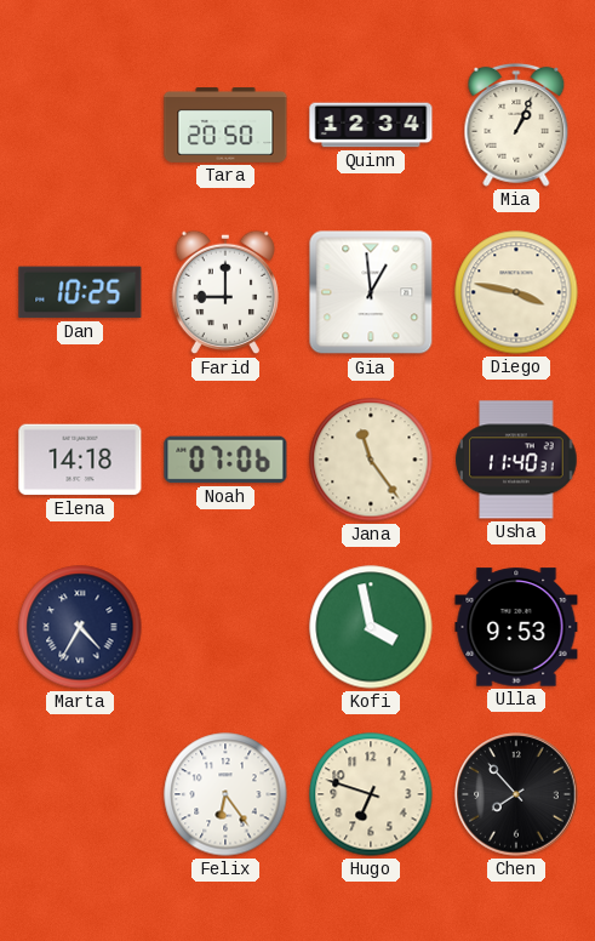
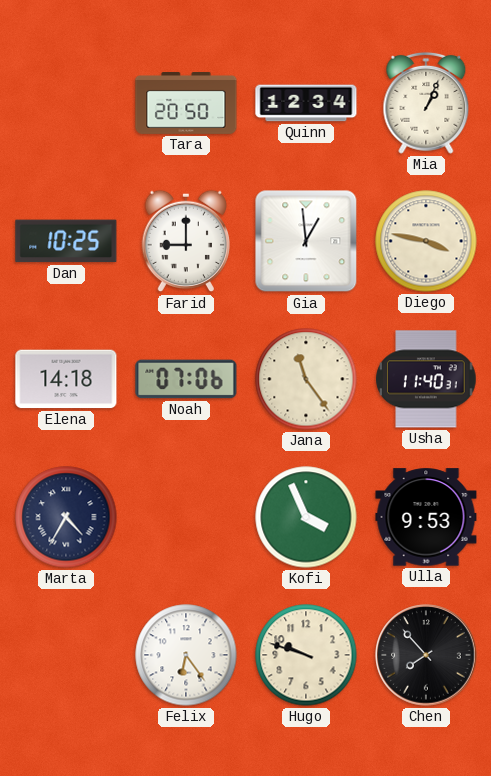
Kofi: 3:58 -> 3:56
Hugo: 6:48 -> 9:48
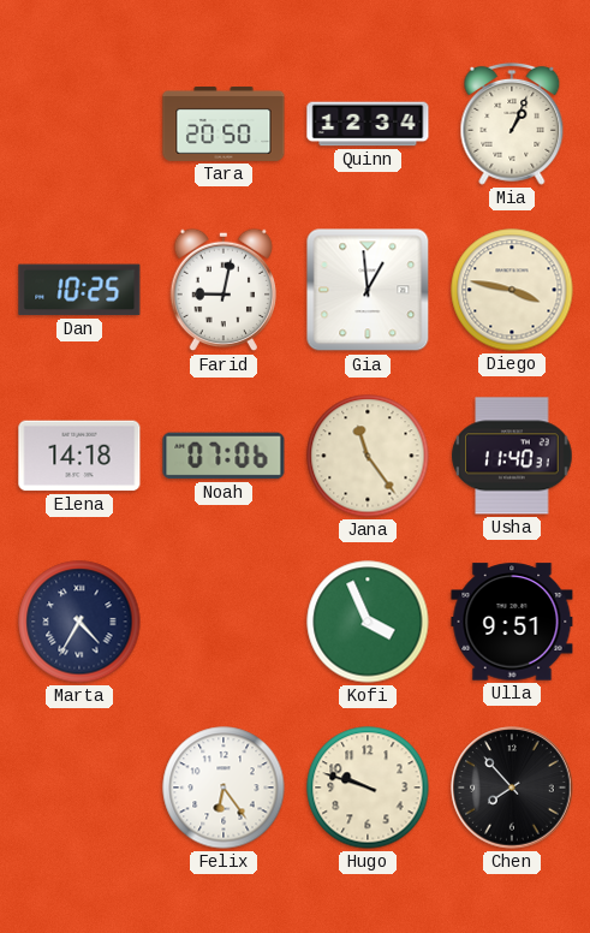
Farid: 9:00 -> 9:02
Ulla: 9:53 -> 9:51
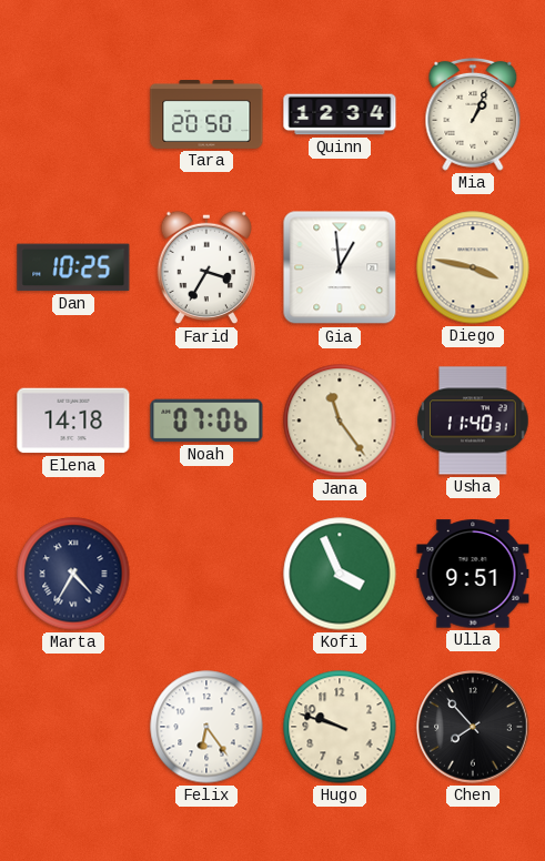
Farid: 9:02 -> 3:35
